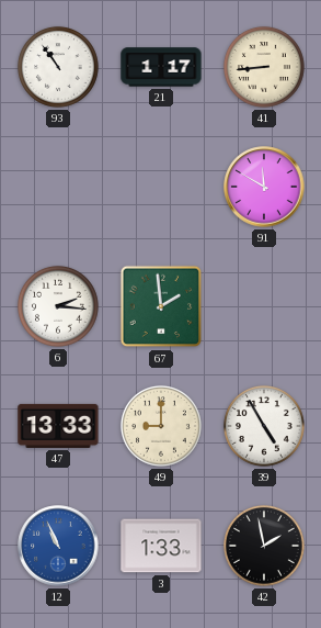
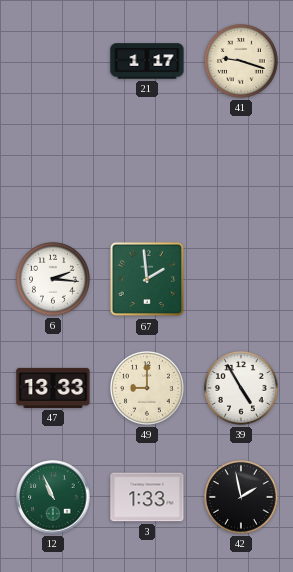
93: 10:54 -> none
41: 8:44 -> 9:18
91: 11:50 -> none
12 dial: blue -> green
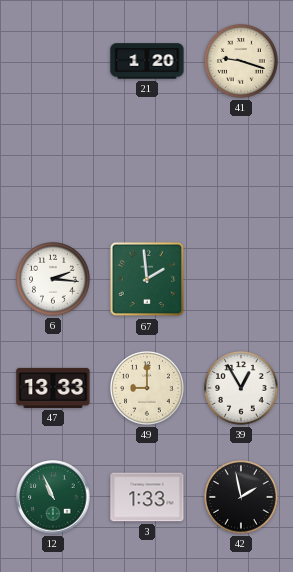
21: 1:17 -> 1:20
39: 4:55 -> 12:55
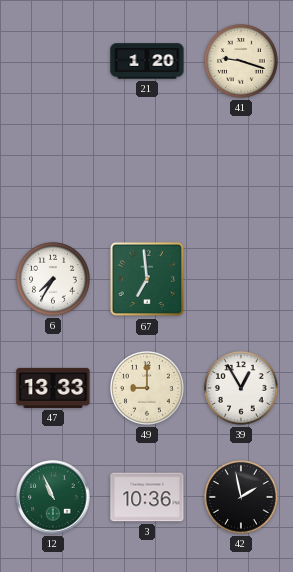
6: 2:16 -> 7:35
67: 1:59 -> 6:59
3: 1:33 -> 10:36
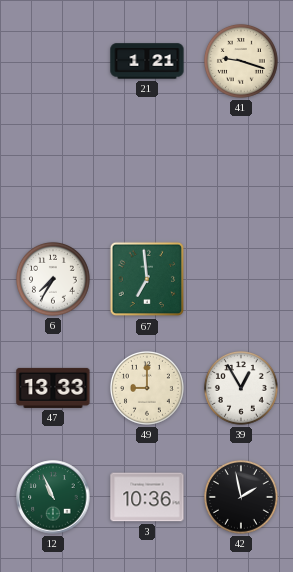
21: 1:20 -> 1:21
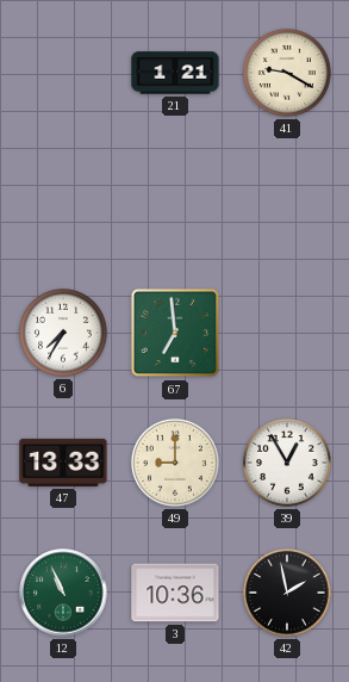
41: 9:18 -> 9:20
